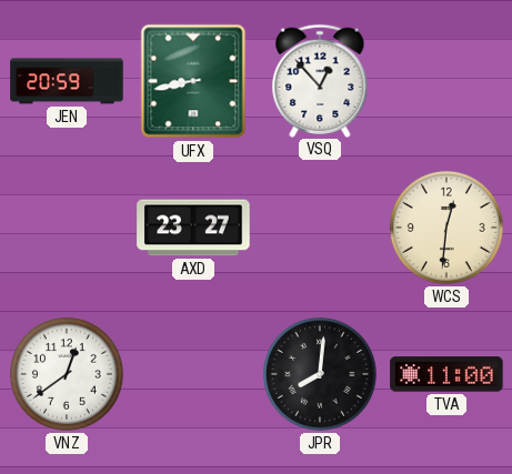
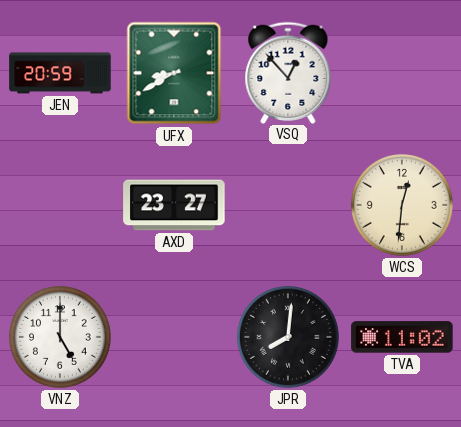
UFX: 8:43 -> 8:40
VNZ: 12:39 -> 5:00
TVA: 11:00 -> 11:02
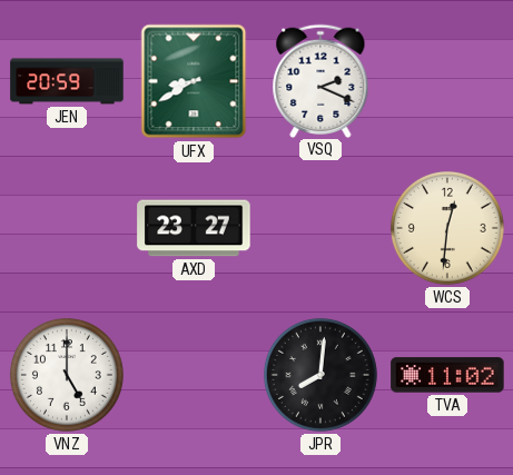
VSQ: 12:53 -> 2:19
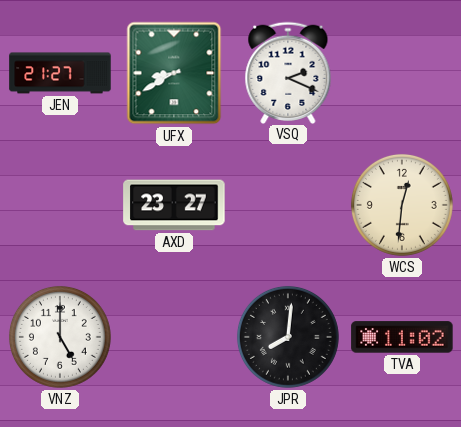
JEN: 20:59 -> 21:27
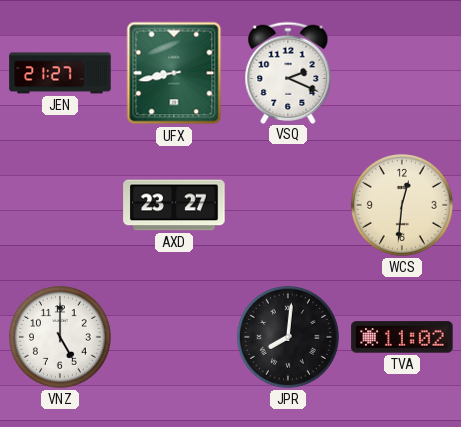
UFX: 8:40 -> 8:43
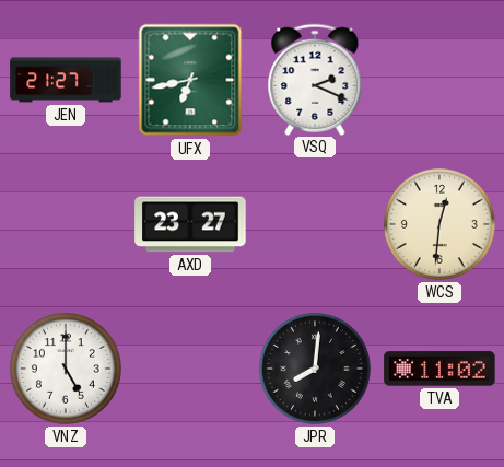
UFX: 8:43 -> 6:43
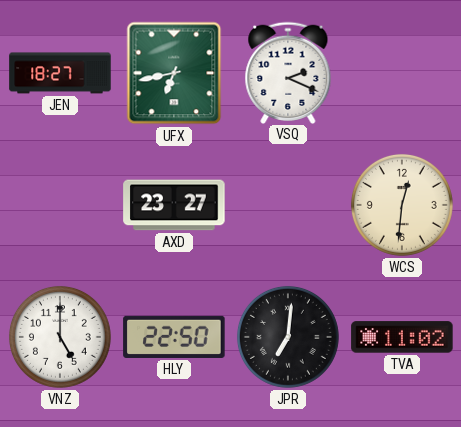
JEN: 21:27 -> 18:27
HLY: none -> 22:50
JPR: 8:01 -> 7:01
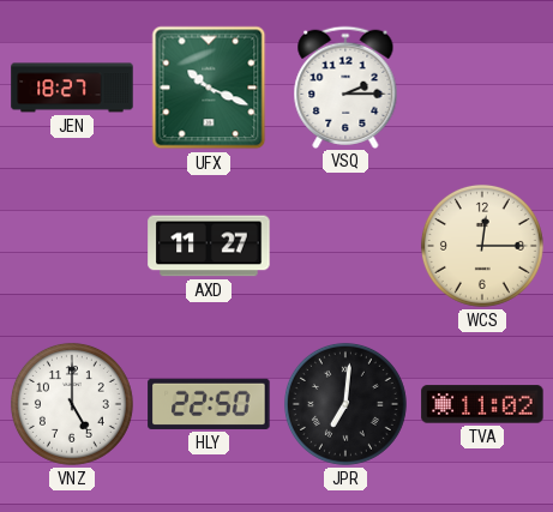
UFX: 6:43 -> 10:19
VSQ: 2:19 -> 2:15
AXD: 23:27 -> 11:27
WCS: 12:31 -> 12:15
